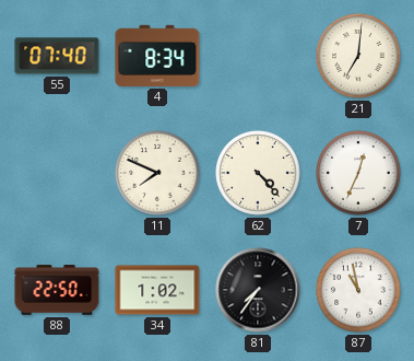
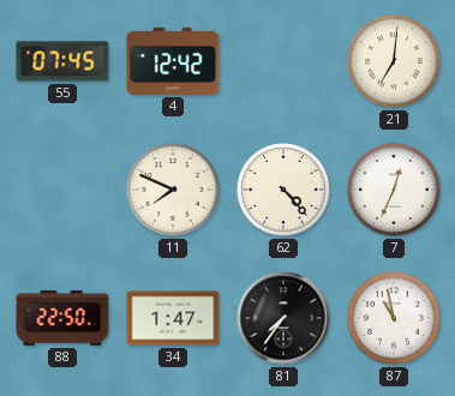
55: 07:40 -> 07:45
4: 8:34 -> 12:42
34: 1:02 -> 1:47
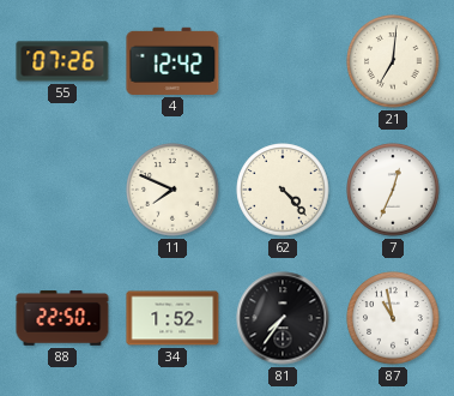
55: 07:45 -> 07:26
34: 1:47 -> 1:52
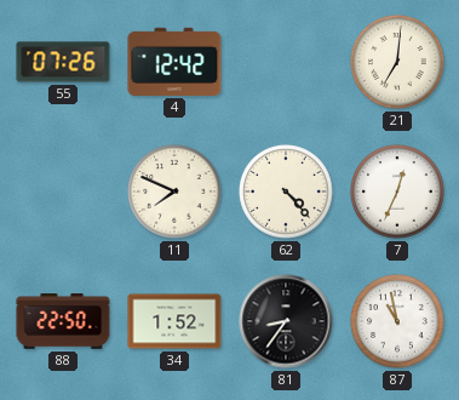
81: 7:36 -> 8:36
